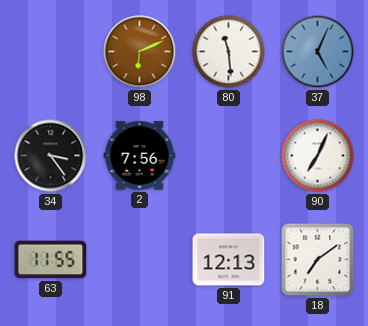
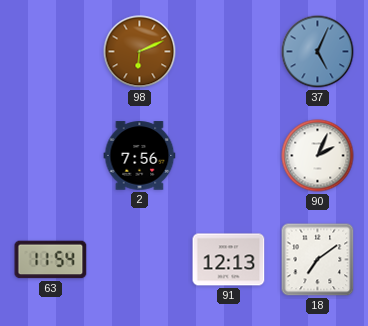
80: 11:29 -> none
34: 3:24 -> none
90: 7:04 -> 2:04
63: 11:55 -> 11:54
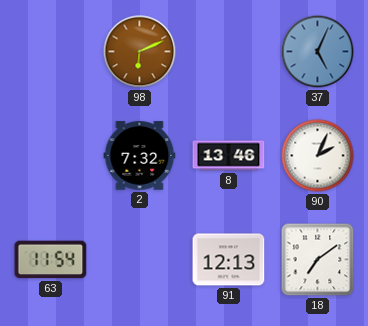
2: 7:56 -> 7:32
8: none -> 13:46
